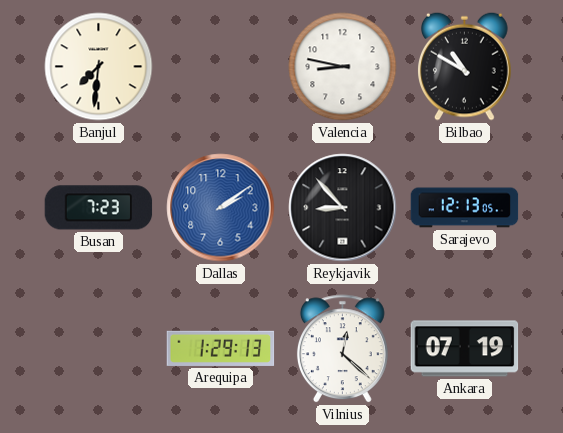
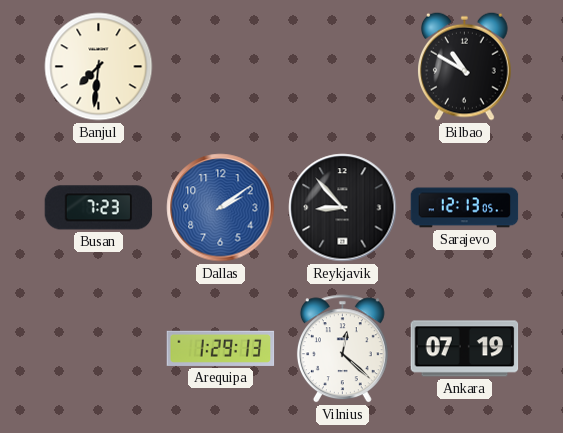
Valencia: 8:47 -> none
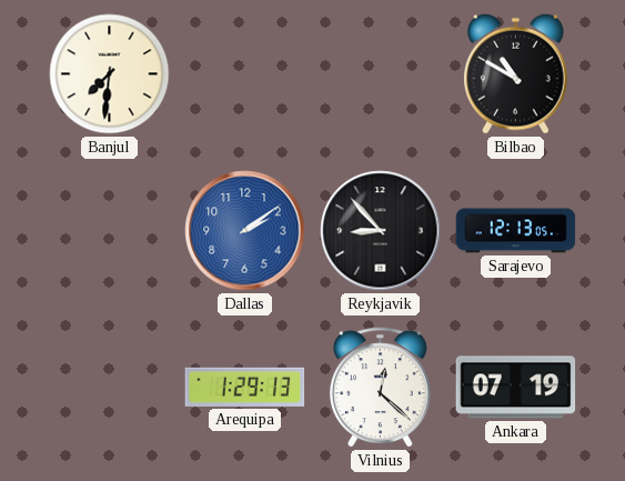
Busan: 7:23 -> none
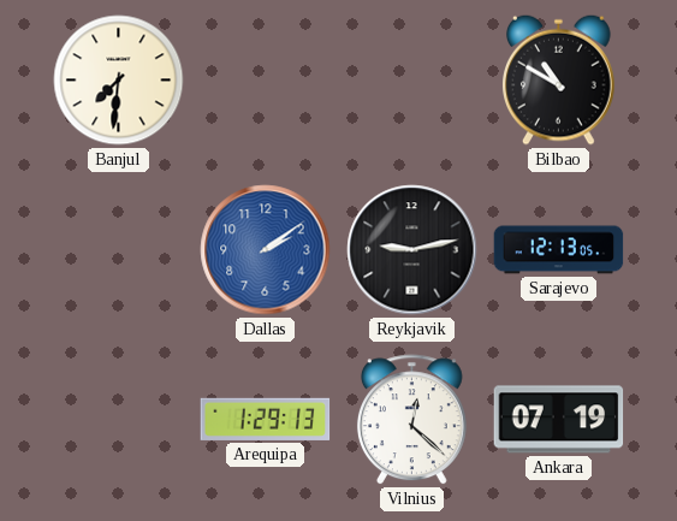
Reykjavik: 8:53 -> 9:13
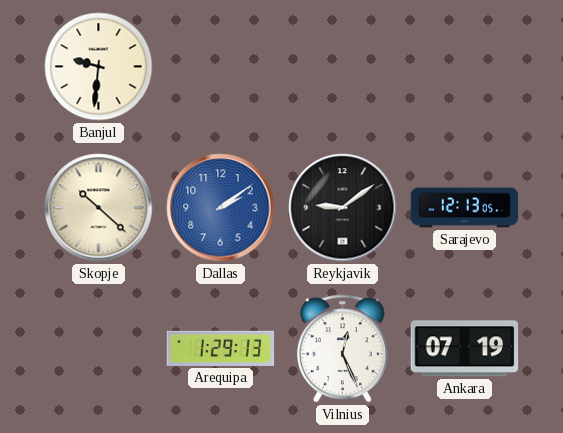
Banjul: 7:31 -> 9:31
Bilbao: 10:50 -> none
Skopje: none -> 10:22
Reykjavik: 9:13 -> 9:09
Vilnius: 12:22 -> 12:26
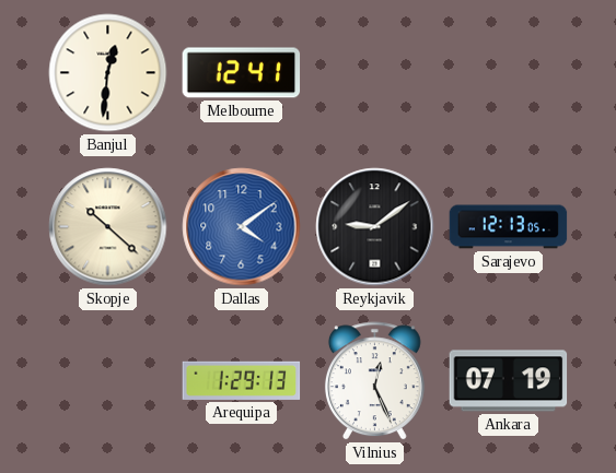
Banjul: 9:31 -> 12:31
Melbourne: none -> 12:41
Dallas: 2:09 -> 4:09
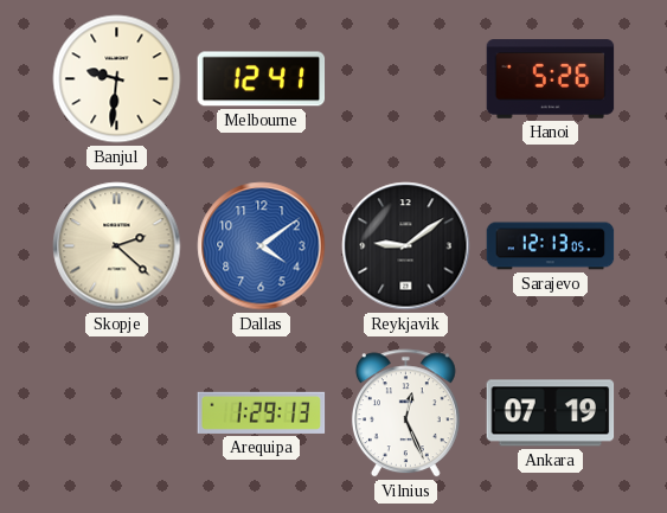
Banjul: 12:31 -> 9:31
Hanoi: none -> 5:26
Skopje: 10:22 -> 2:22
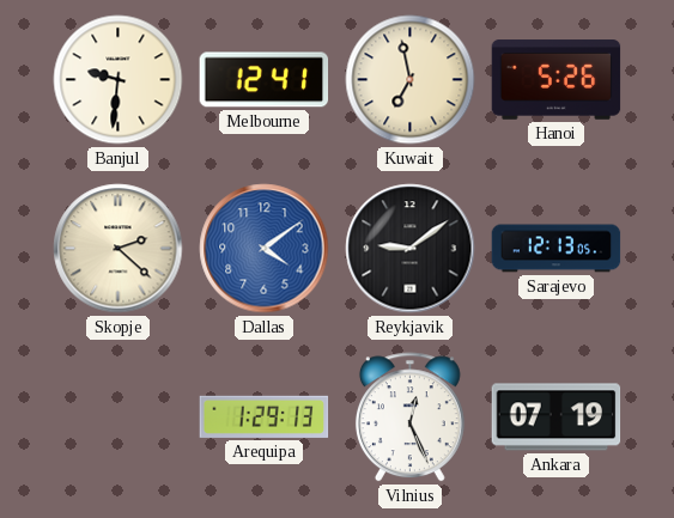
Kuwait: none -> 6:58
